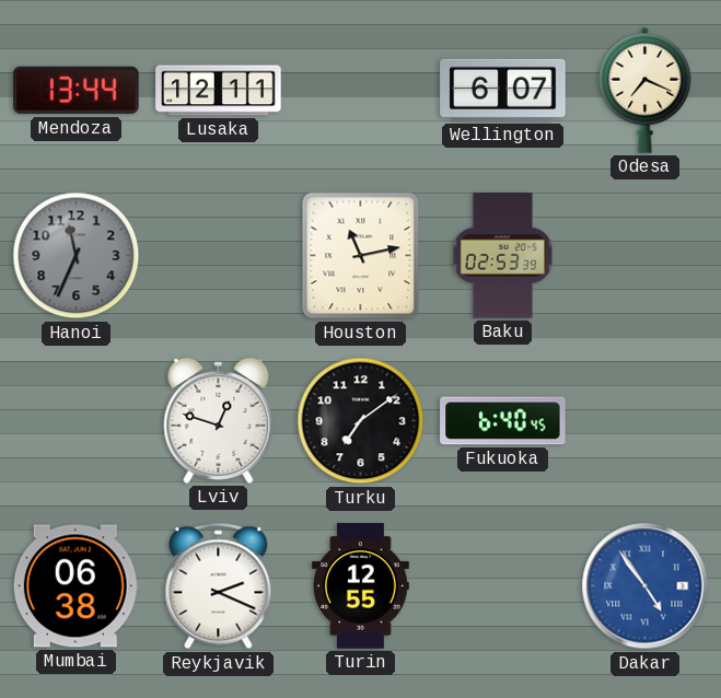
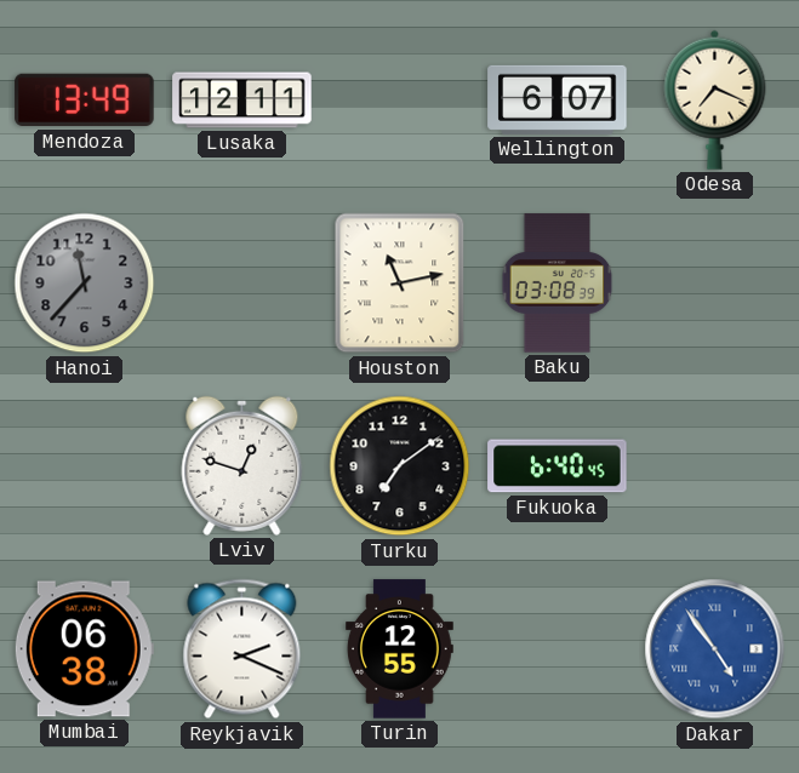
Mendoza: 13:44 -> 13:49
Hanoi: 11:34 -> 11:37
Baku: 02:53 -> 03:08
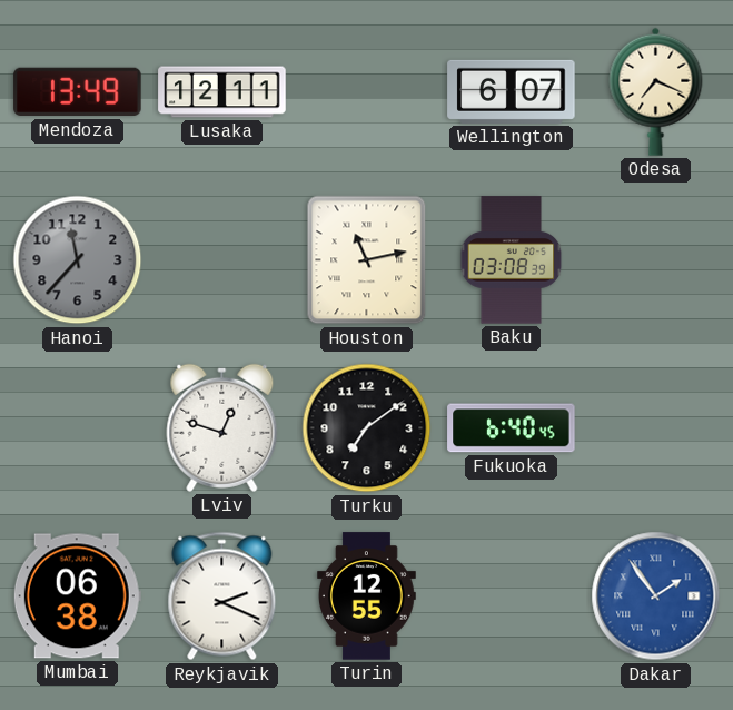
Dakar: 4:54 -> 1:54
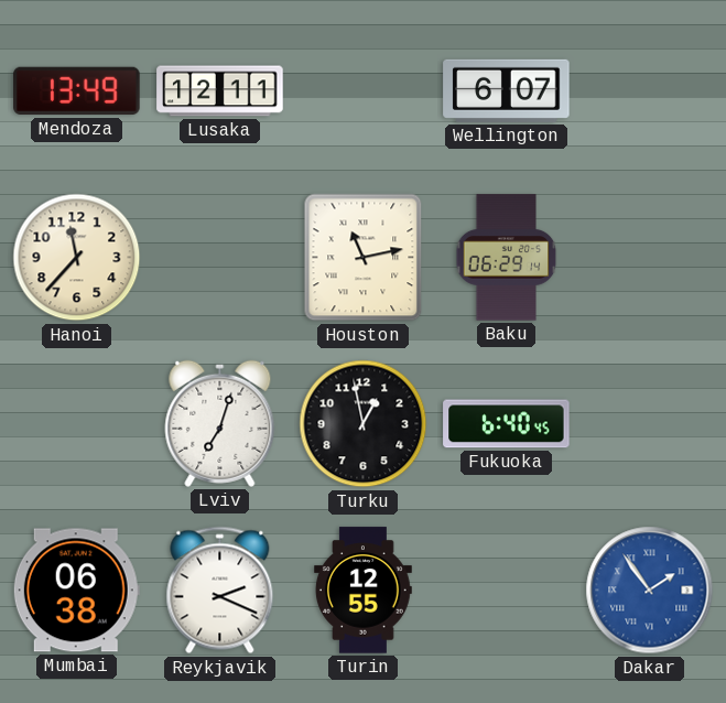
Odesa: 7:19 -> none
Hanoi dial: grey -> cream
Baku: 03:08 -> 06:29
Lviv: 12:48 -> 7:03
Turku: 7:09 -> 12:58
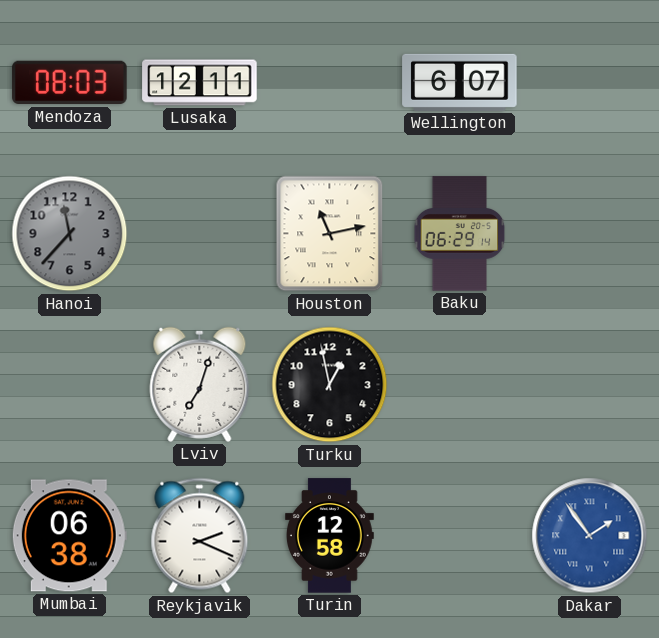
Mendoza: 13:49 -> 08:03
Hanoi dial: cream -> grey
Fukuoka: 6:40 -> none
Turin: 12:55 -> 12:58
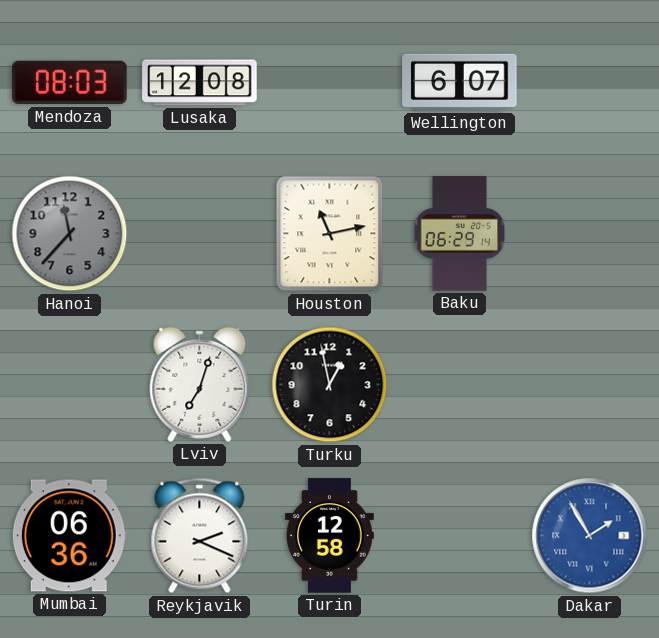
Lusaka: 12:11 -> 12:08
Mumbai: 06:38 -> 06:36
Dakar: 1:54 -> 1:55
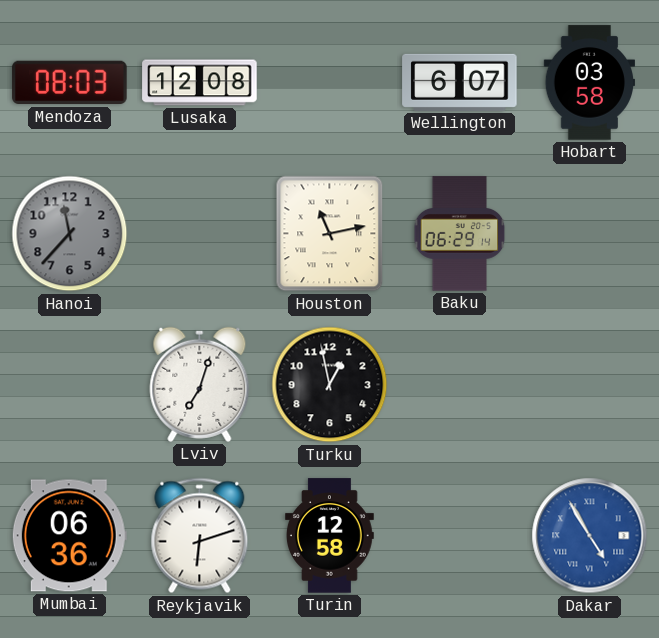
Hobart: none -> 03:58
Reykjavik: 2:19 -> 6:12
Dakar: 1:55 -> 4:55
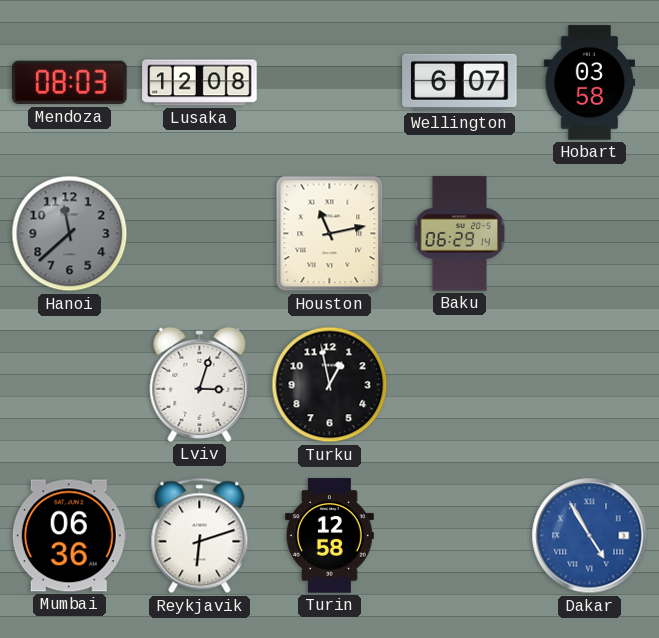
Hanoi: 11:37 -> 11:38
Lviv: 7:03 -> 3:03
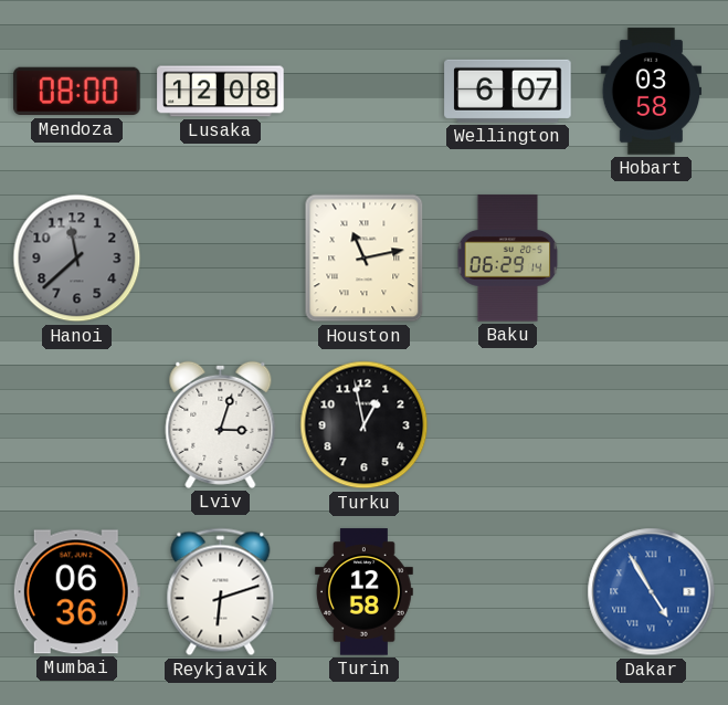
Mendoza: 08:03 -> 08:00
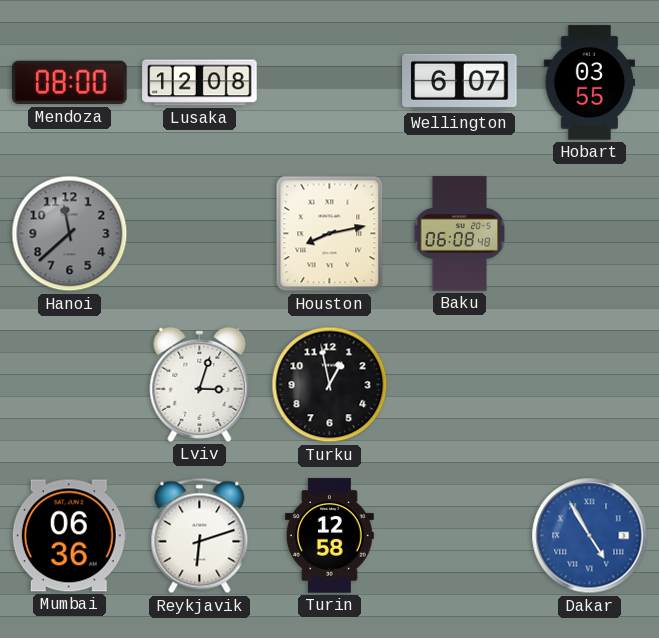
Hobart: 03:58 -> 03:55
Houston: 11:13 -> 8:13
Baku: 06:29 -> 06:08
